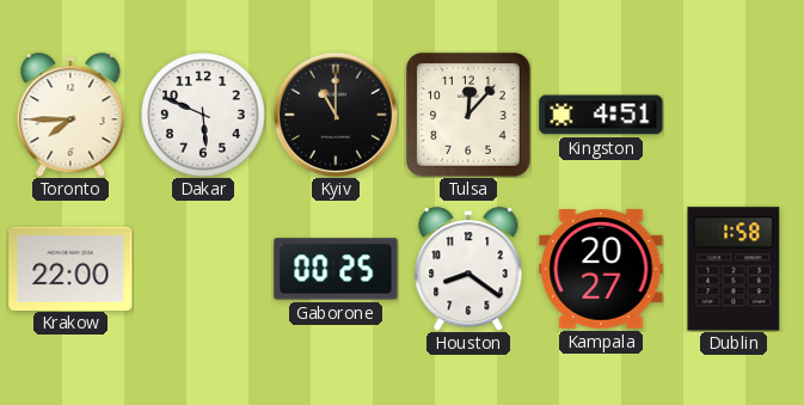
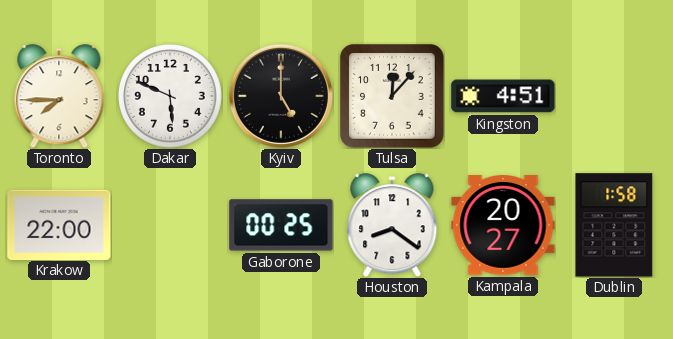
Kyiv: 11:00 -> 5:00
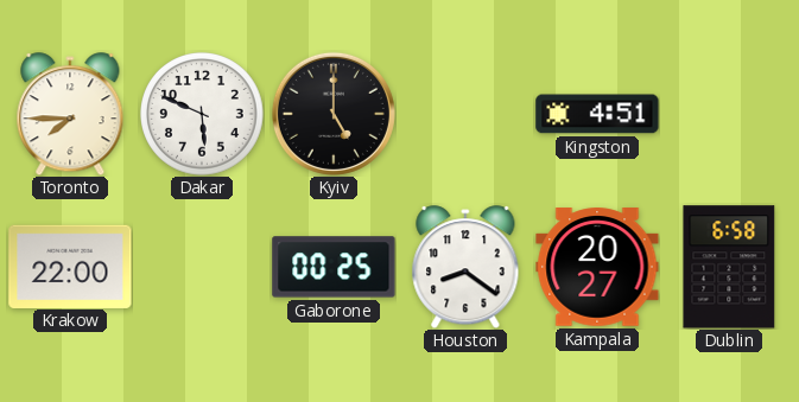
Tulsa: 12:07 -> none
Dublin: 1:58 -> 6:58
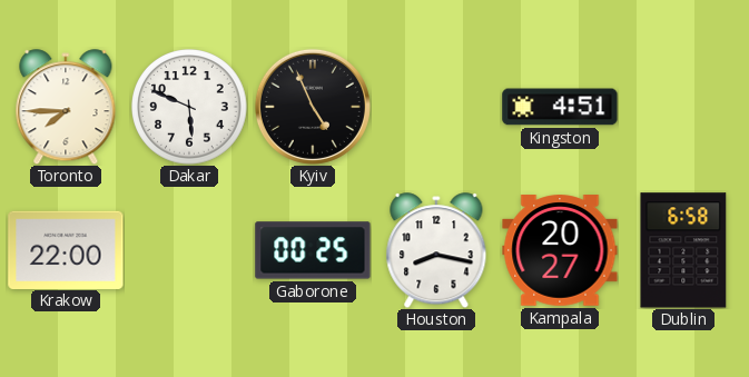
Kyiv: 5:00 -> 4:56
Houston: 8:21 -> 8:17
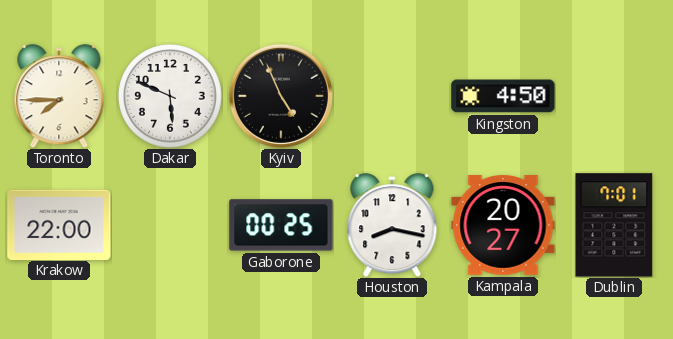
Kingston: 4:51 -> 4:50
Dublin: 6:58 -> 7:01
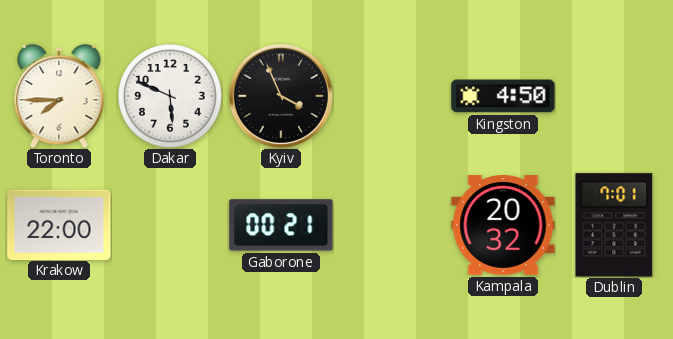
Kyiv: 4:56 -> 3:56
Gaborone: 00:25 -> 00:21
Houston: 8:17 -> none
Kampala: 20:27 -> 20:32
